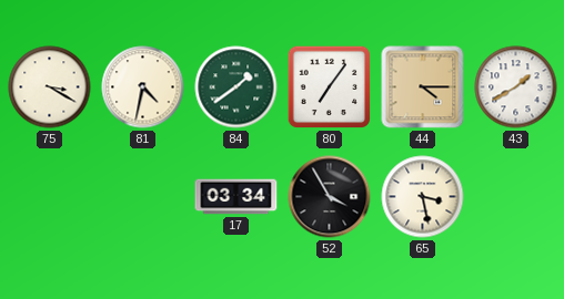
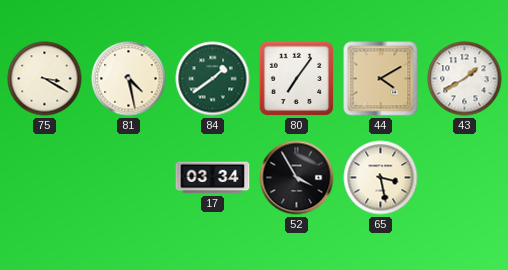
81: 4:32 -> 4:28
44: 4:15 -> 4:10
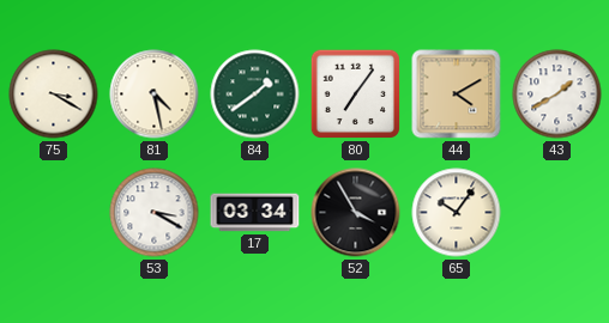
53: none -> 3:20
65: 3:28 -> 10:06
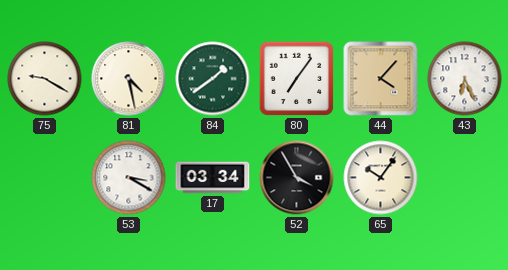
75: 3:20 -> 9:20
44: 4:10 -> 4:07
43: 1:40 -> 6:26
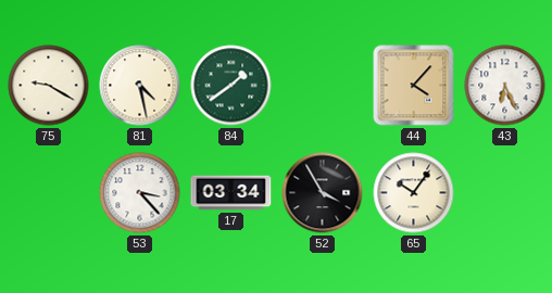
80: 7:06 -> none
53: 3:20 -> 3:23
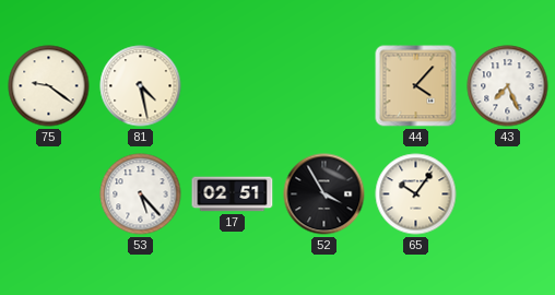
75: 9:20 -> 9:21
84: 1:39 -> none
43: 6:26 -> 7:26
53: 3:23 -> 5:23
17: 03:34 -> 02:51
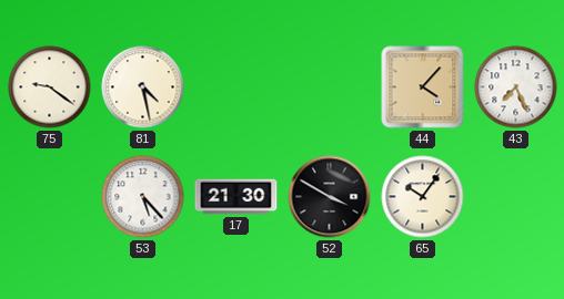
17: 02:51 -> 21:30
52: 3:55 -> 3:50
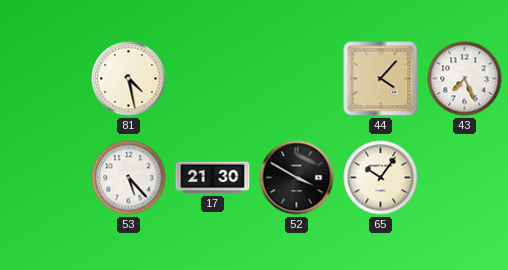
75: 9:21 -> none
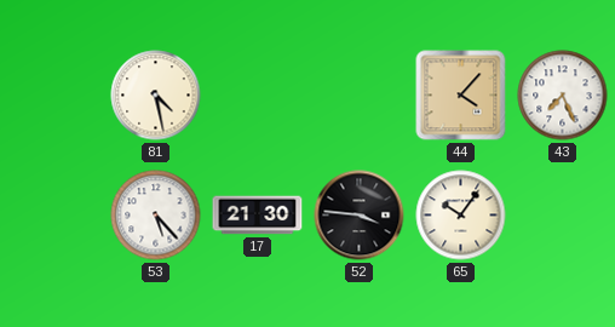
52: 3:50 -> 3:46
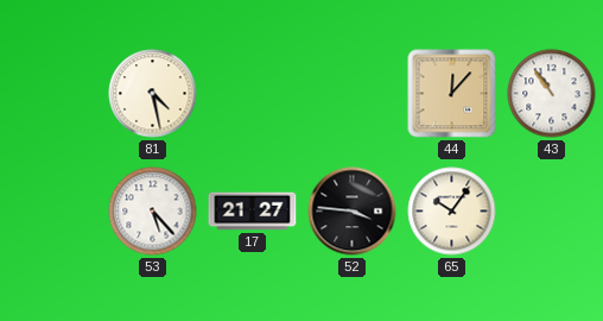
44: 4:07 -> 12:07
43: 7:26 -> 10:54
17: 21:30 -> 21:27
